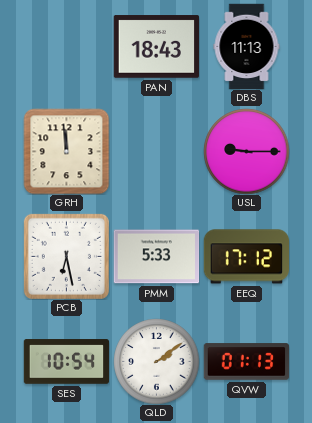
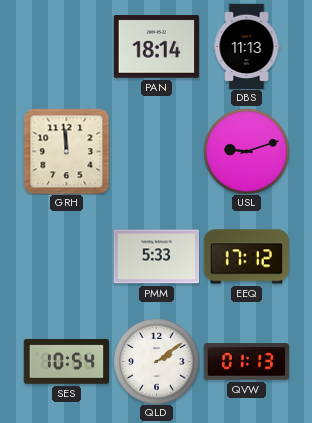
PAN: 18:43 -> 18:14
USL: 9:15 -> 9:12
PCB: 6:28 -> none
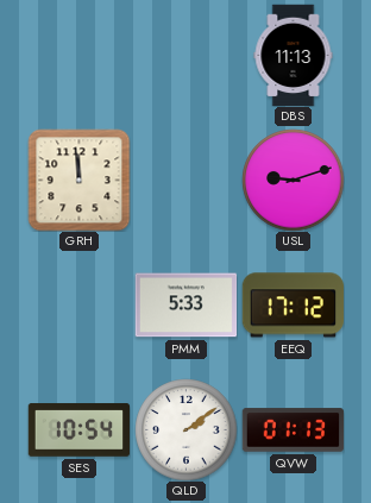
PAN: 18:14 -> none
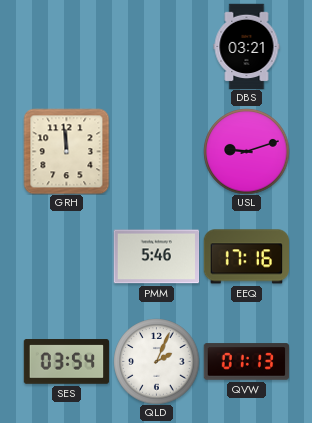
DBS: 11:13 -> 03:21
PMM: 5:33 -> 5:46
EEQ: 17:12 -> 17:16
SES: 10:54 -> 03:54
QLD: 2:09 -> 2:04
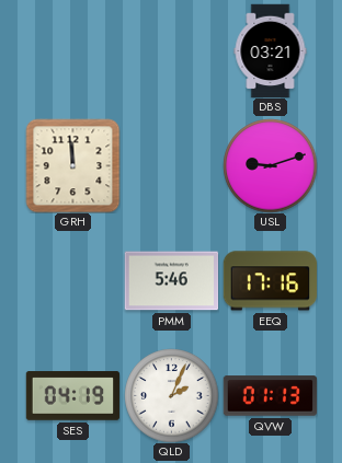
SES: 03:54 -> 04:19
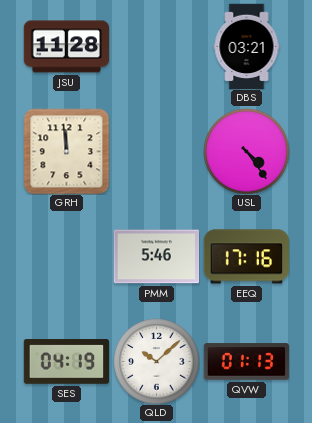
JSU: none -> 11:28
USL: 9:12 -> 4:24
QLD: 2:04 -> 10:08
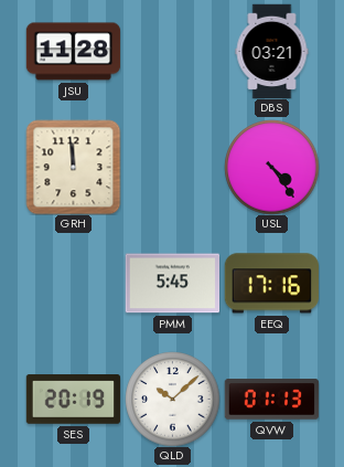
PMM: 5:46 -> 5:45
SES: 04:19 -> 20:19
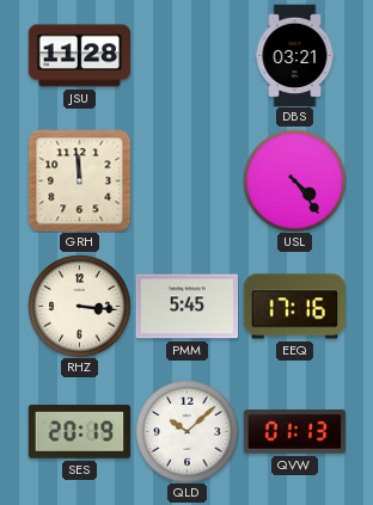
RHZ: none -> 3:16
